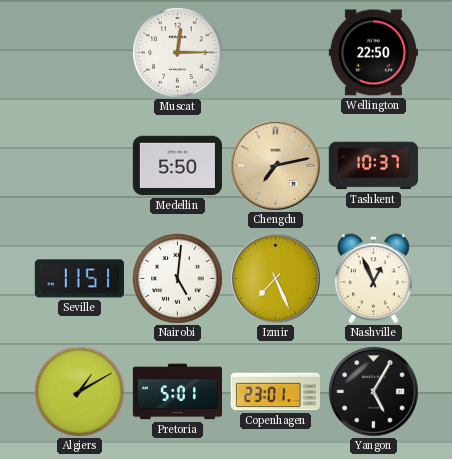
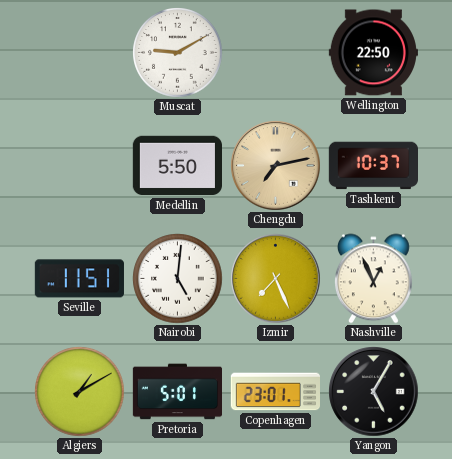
Muscat: 12:15 -> 9:10
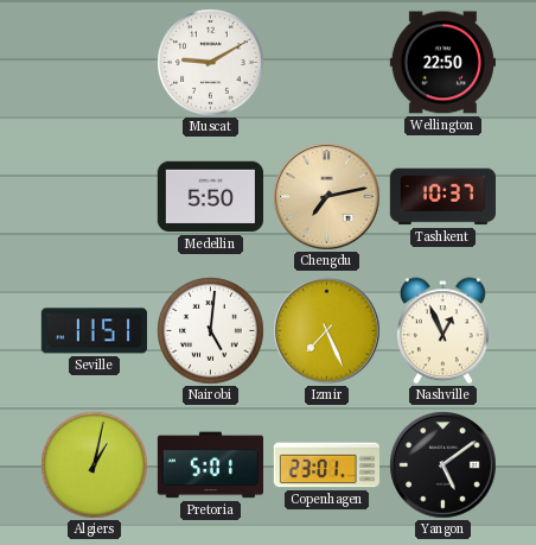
Algiers: 1:10 -> 1:02
Yangon: 5:05 -> 5:09
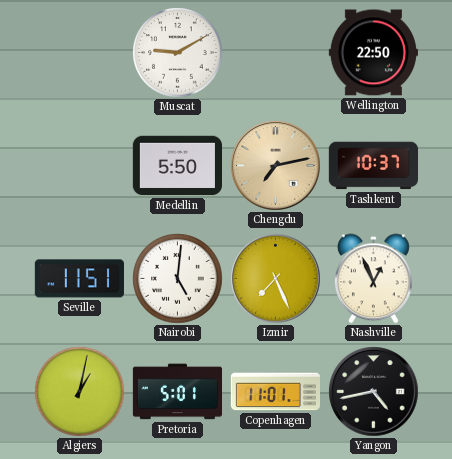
Copenhagen: 23:01 -> 11:01
Yangon: 5:09 -> 4:43
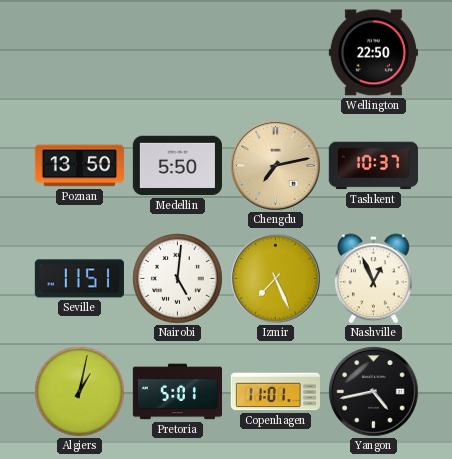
Muscat: 9:10 -> none
Poznan: none -> 13:50
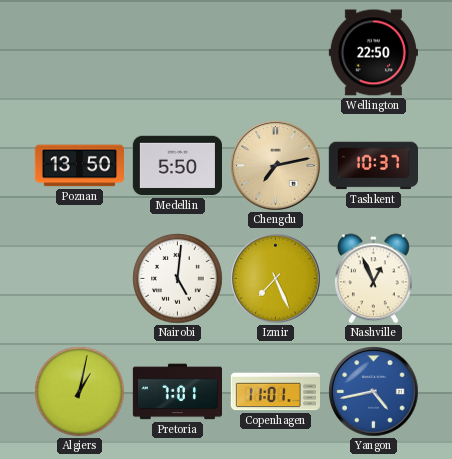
Seville: 11:51 -> none
Pretoria: 5:01 -> 7:01
Yangon dial: black -> blue
